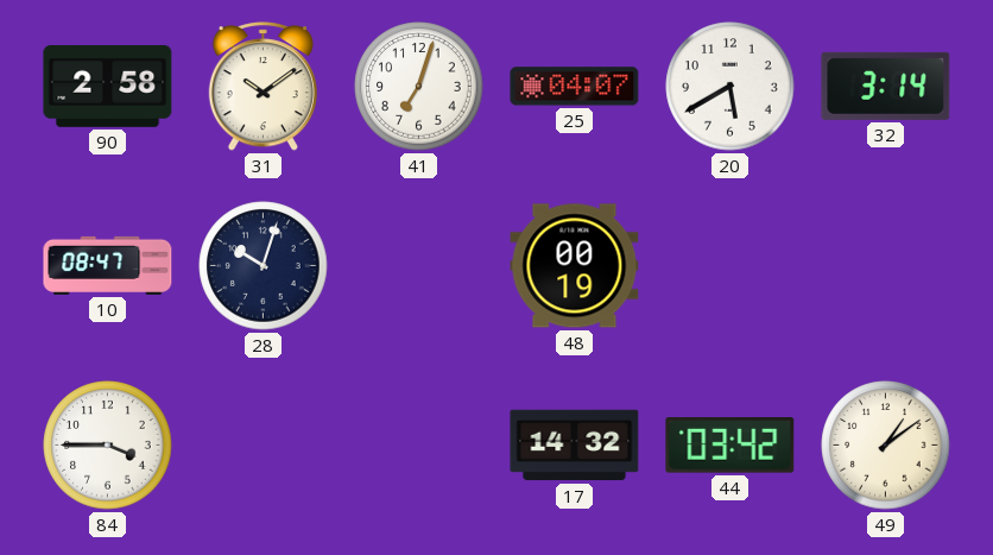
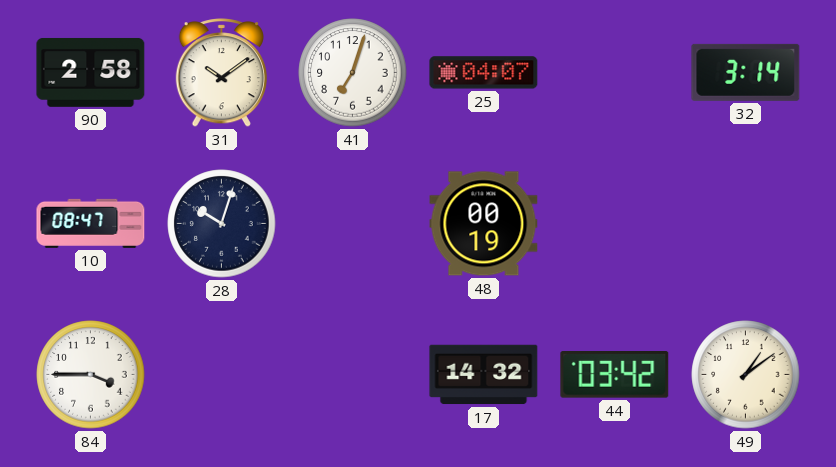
20: 5:40 -> none
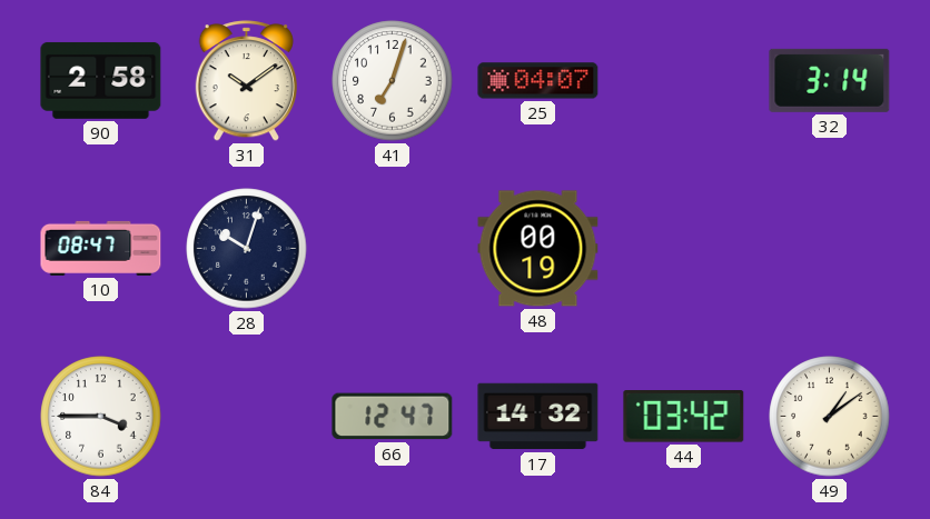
66: none -> 12:47
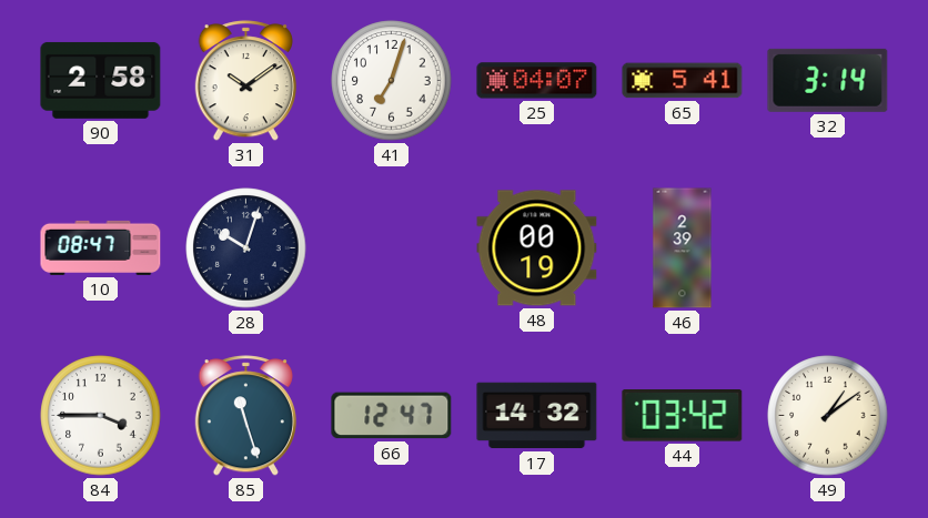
65: none -> 5:41
46: none -> 2:39
85: none -> 11:27
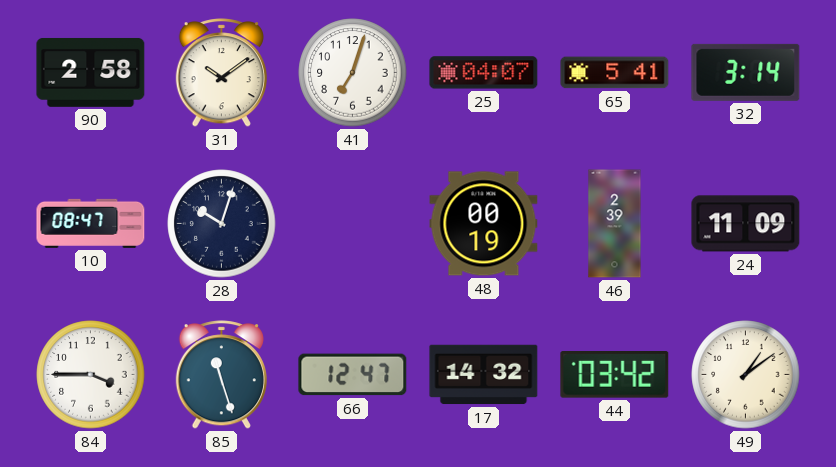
24: none -> 11:09
